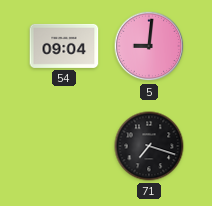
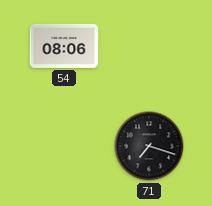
54: 09:04 -> 08:06
5: 9:01 -> none
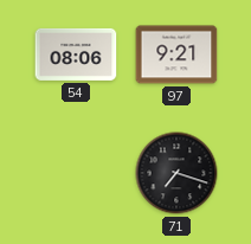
97: none -> 9:21
